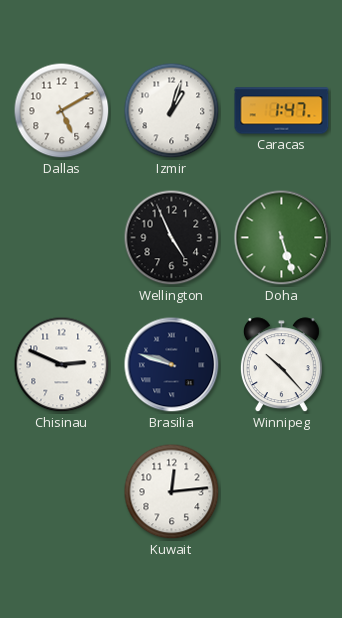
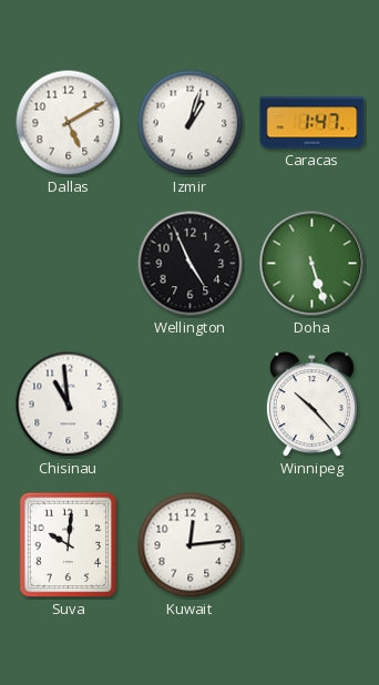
Chisinau: 2:49 -> 10:59
Brasilia: 9:48 -> none
Suva: none -> 10:01
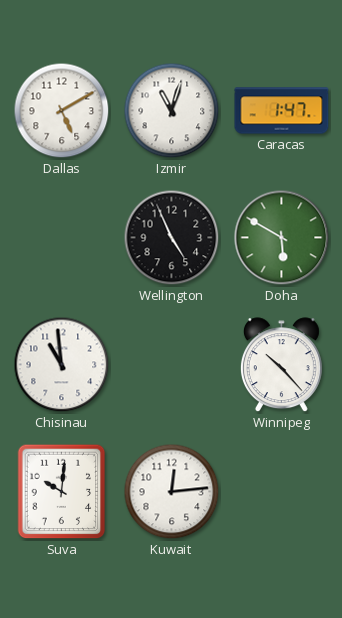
Izmir: 1:03 -> 11:03
Doha: 5:27 -> 5:50
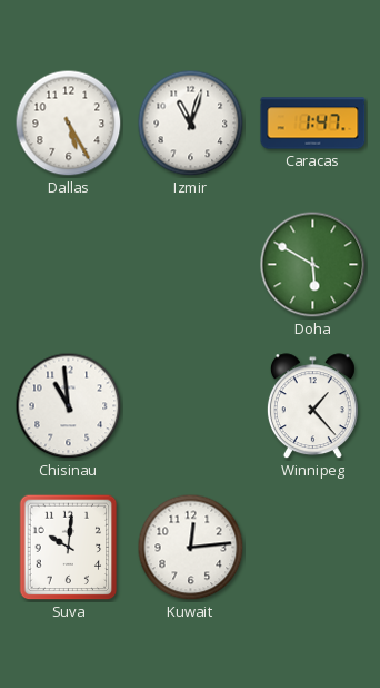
Dallas: 5:10 -> 5:25
Wellington: 4:56 -> none
Winnipeg: 10:23 -> 1:23
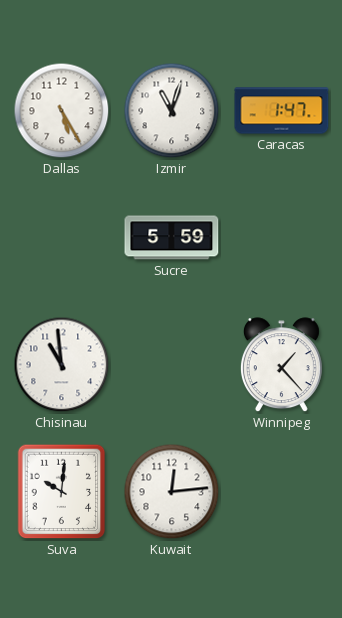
Sucre: none -> 5:59
Doha: 5:50 -> none
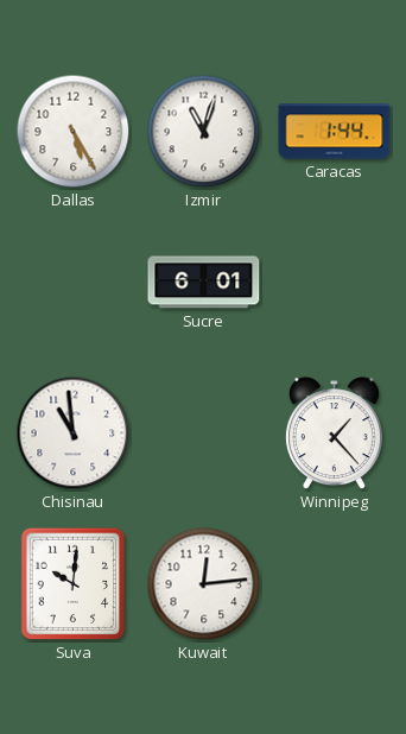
Caracas: 1:47 -> 1:44
Sucre: 5:59 -> 6:01
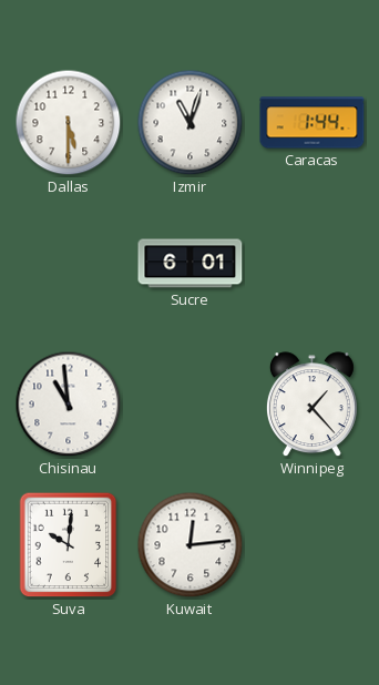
Dallas: 5:25 -> 5:30
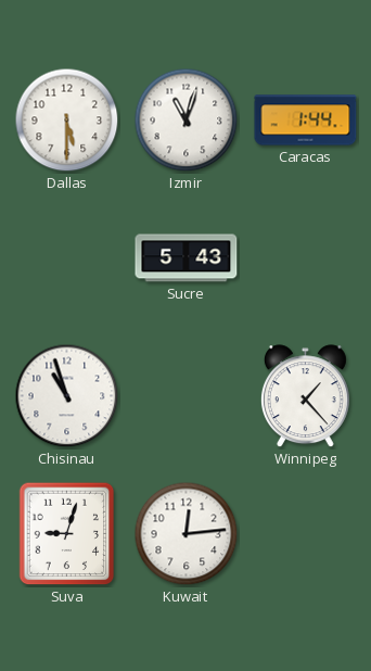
Sucre: 6:01 -> 5:43
Chisinau: 10:59 -> 10:57
Suva: 10:01 -> 9:03
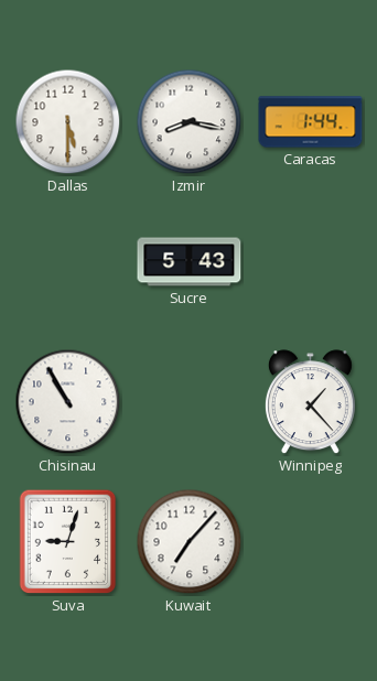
Izmir: 11:03 -> 8:17
Chisinau: 10:57 -> 10:55
Kuwait: 12:14 -> 7:07
